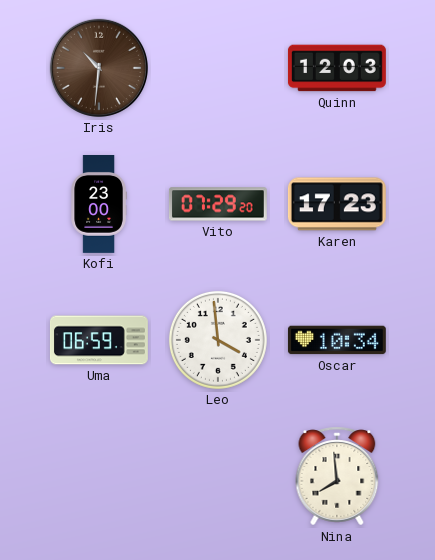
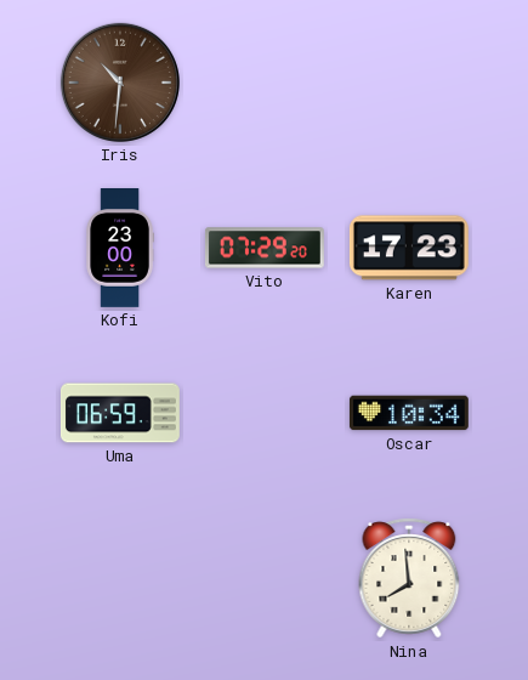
Quinn: 12:03 -> none
Leo: 3:59 -> none
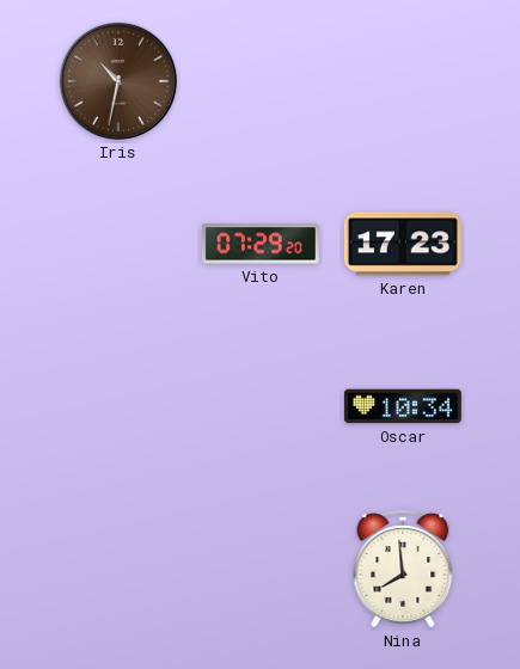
Iris: 10:31 -> 10:32
Kofi: 23:00 -> none
Uma: 06:59 -> none
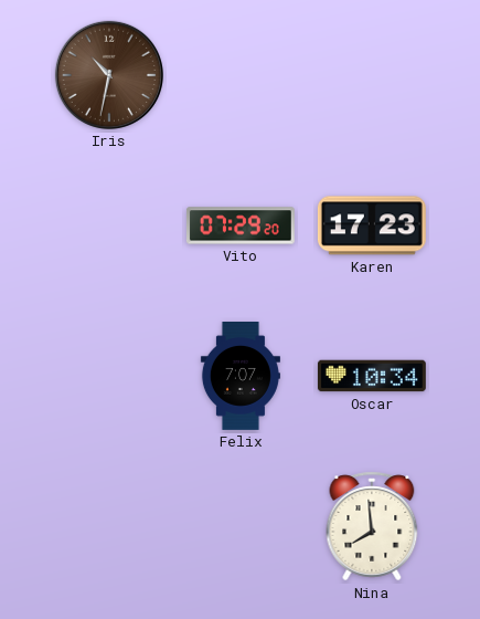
Felix: none -> 7:07
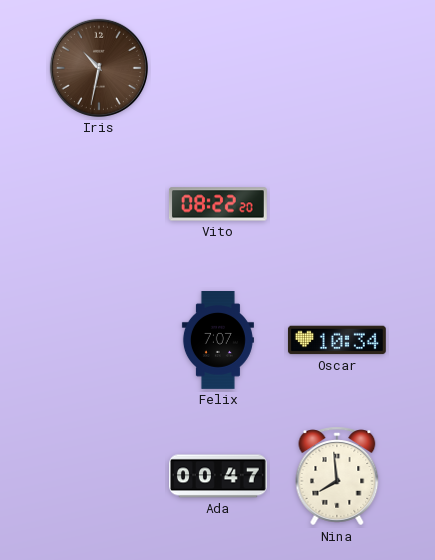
Vito: 07:29 -> 08:22
Karen: 17:23 -> none
Ada: none -> 00:47
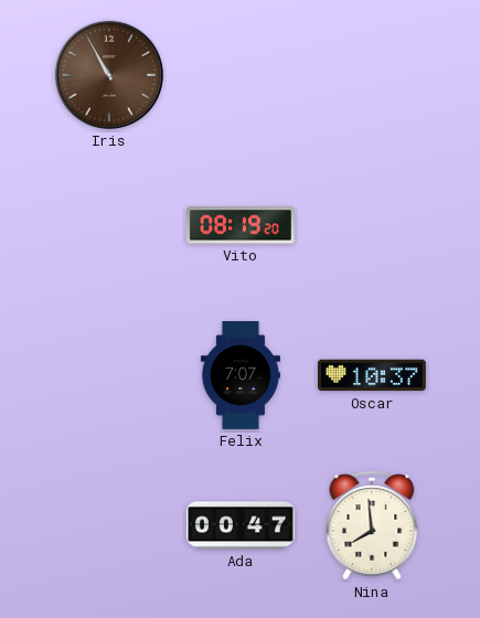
Iris: 10:32 -> 10:55
Vito: 08:22 -> 08:19
Oscar: 10:34 -> 10:37
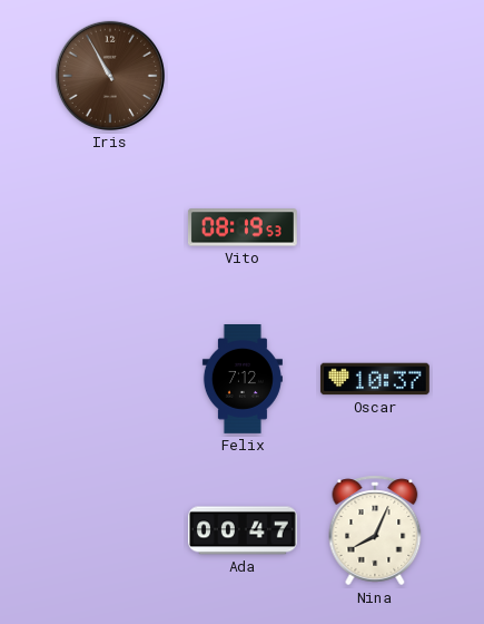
Vito: 08:19:20 -> 08:19:53
Felix: 7:07 -> 7:12
Nina: 7:59 -> 8:04
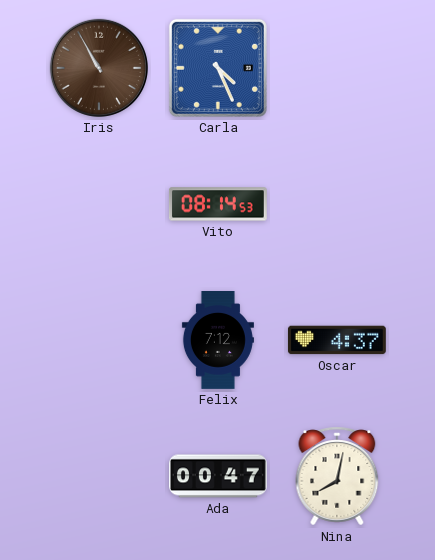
Carla: none -> 4:26
Vito: 08:19 -> 08:14
Oscar: 10:37 -> 4:37
Nina: 8:04 -> 8:02
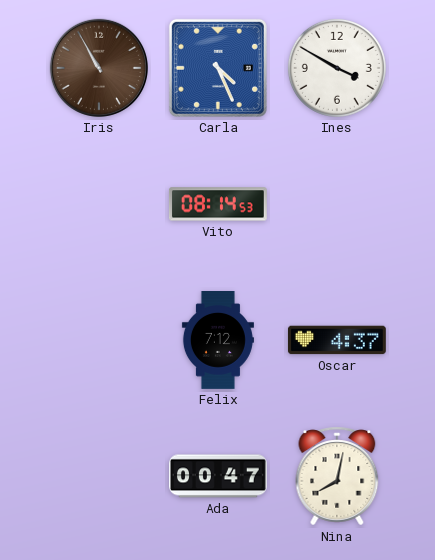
Ines: none -> 3:50
